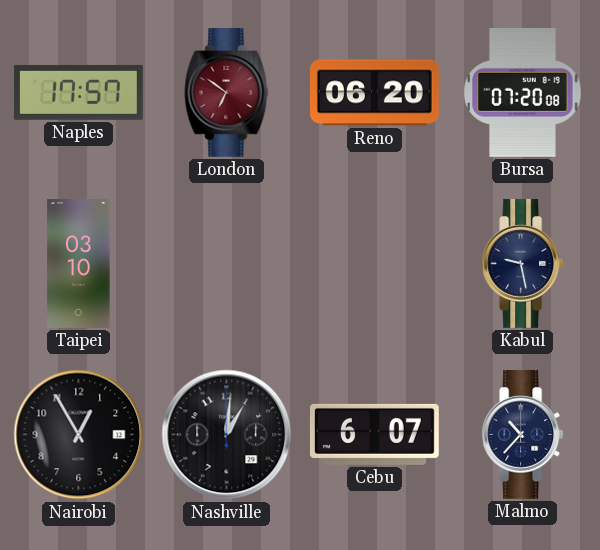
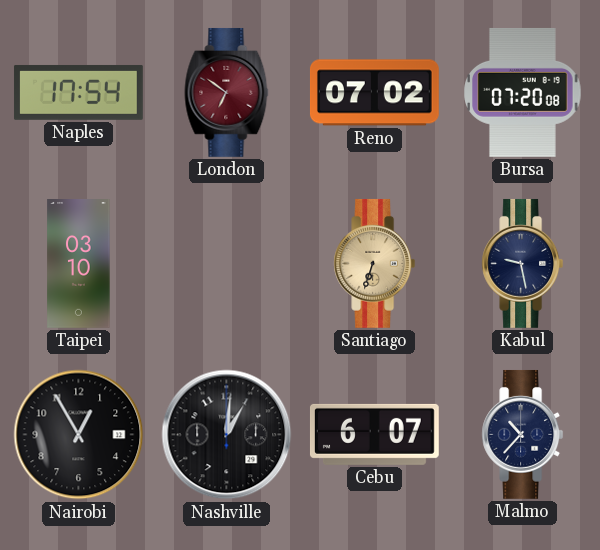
Naples: 17:57 -> 17:54
Reno: 06:20 -> 07:02
Santiago: none -> 6:33
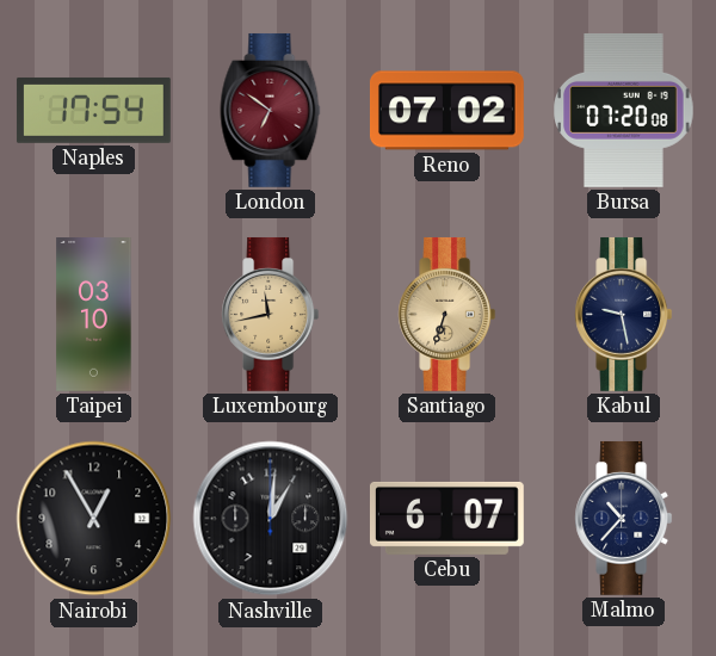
Luxembourg: none -> 11:43
